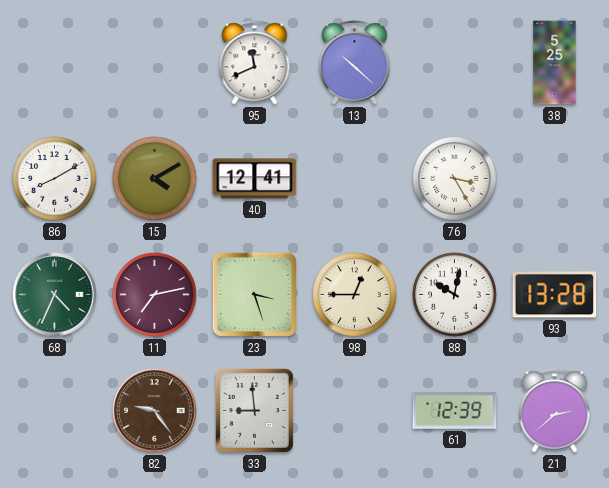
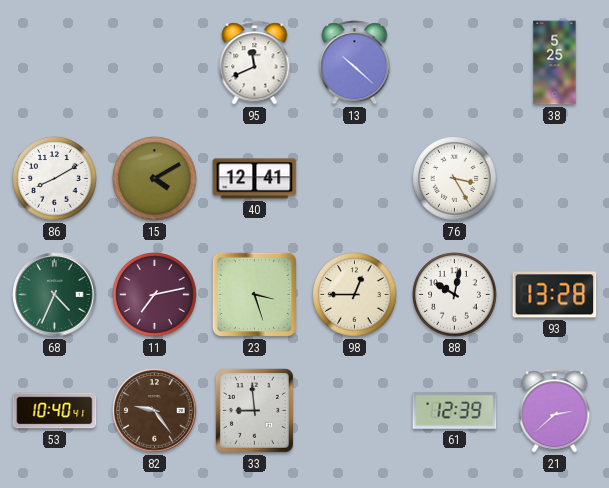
53: none -> 10:40
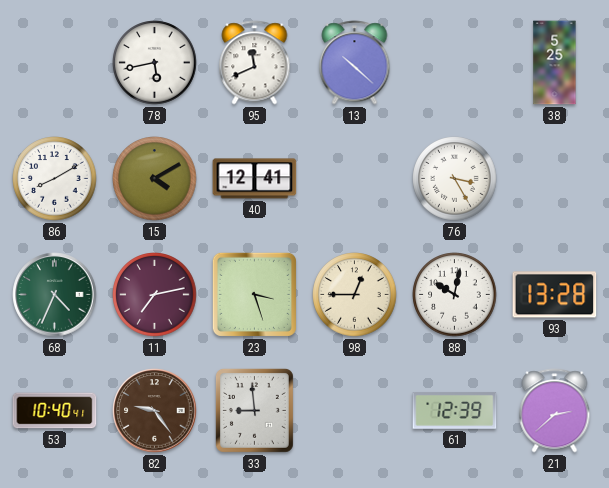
78: none -> 5:43
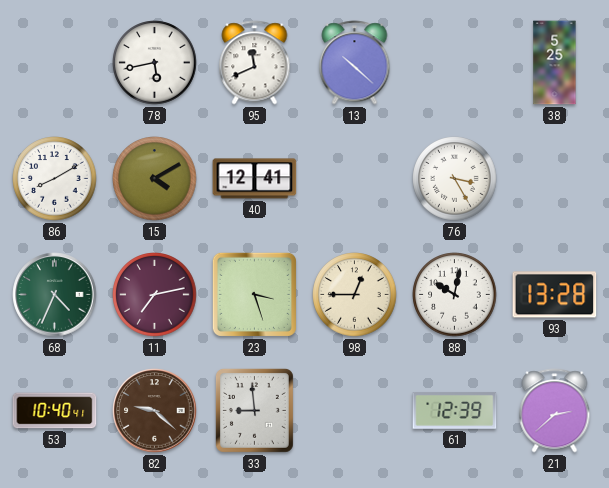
82: 9:24 -> 9:22
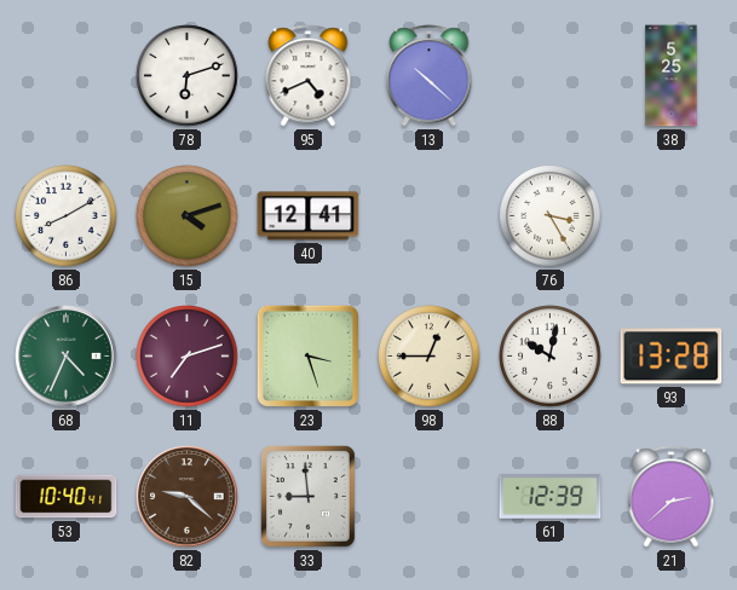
78: 5:43 -> 6:12
95: 11:41 -> 4:41
15: 4:10 -> 4:12
11: 7:13 -> 7:12
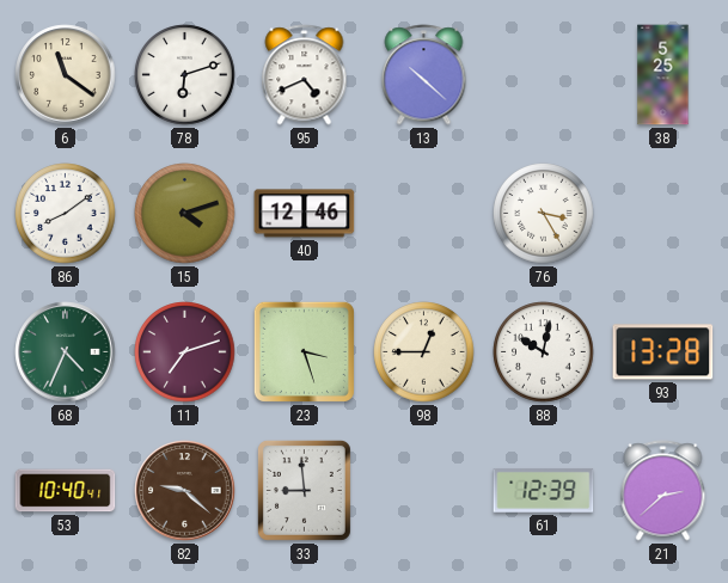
6: none -> 11:21
86: 8:10 -> 8:09
40: 12:41 -> 12:46
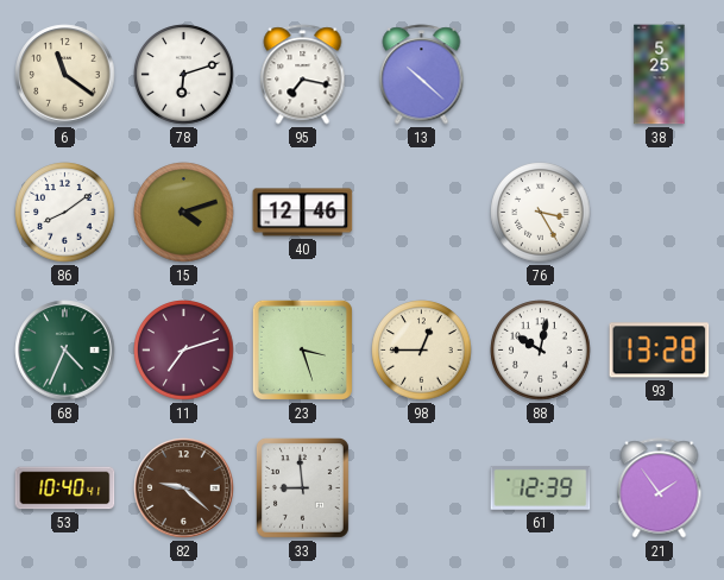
95: 4:41 -> 7:17
21: 2:38 -> 1:54
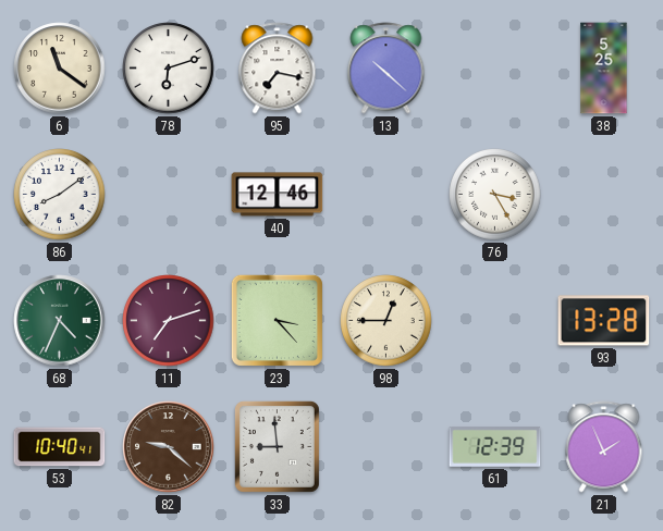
15: 4:12 -> none
23: 3:27 -> 3:23
88: 10:02 -> none
21: 1:54 -> 1:56
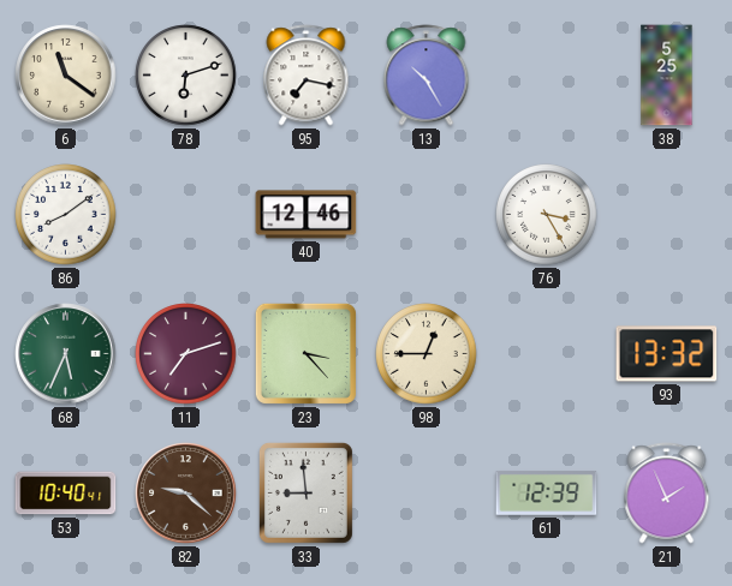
13: 10:22 -> 10:25
68: 4:34 -> 5:34
93: 13:28 -> 13:32
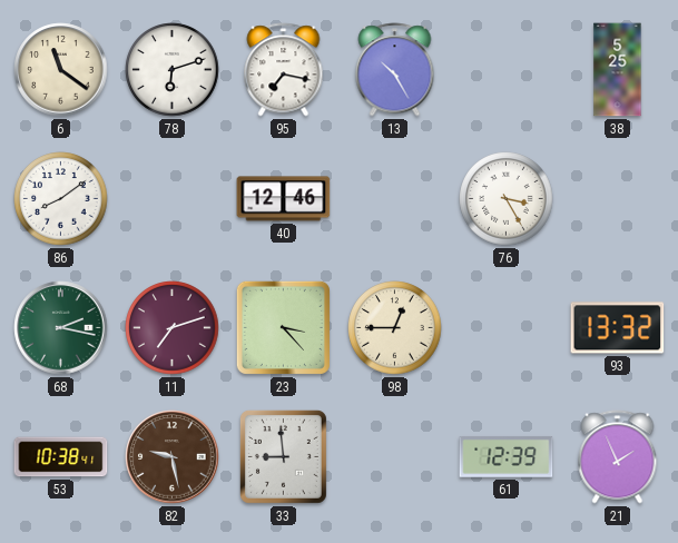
68: 5:34 -> 2:17
53: 10:40 -> 10:38
82: 9:22 -> 9:28
